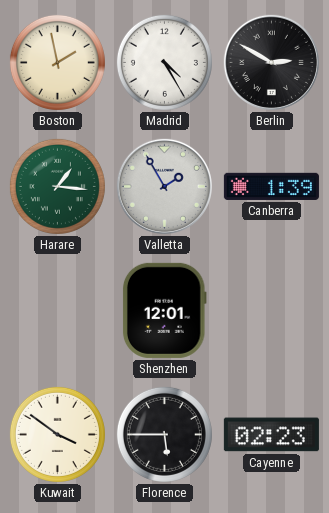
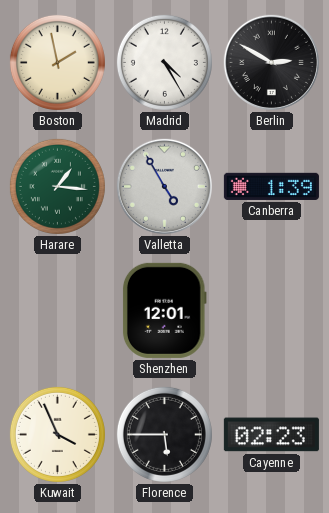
Valletta: 1:55 -> 4:55
Kuwait: 3:51 -> 3:56
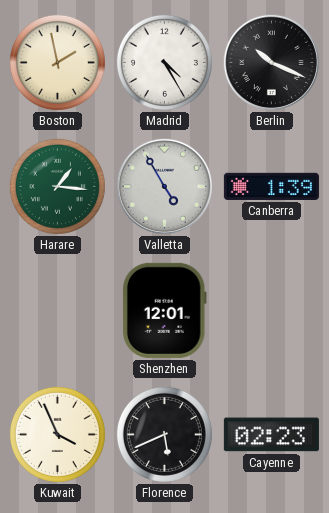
Berlin: 2:50 -> 10:19
Florence: 5:45 -> 5:41
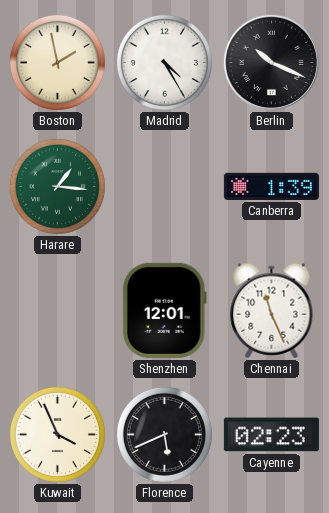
Valletta: 4:55 -> none
Chennai: none -> 11:26
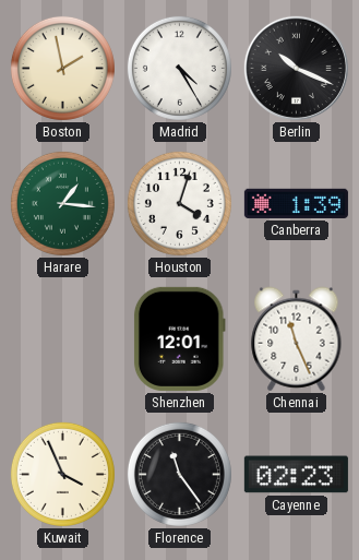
Houston: none -> 4:03
Florence: 5:41 -> 11:24
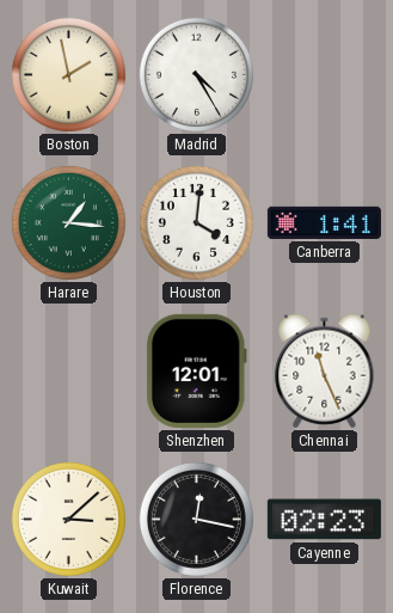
Berlin: 10:19 -> none
Houston: 4:03 -> 4:01
Canberra: 1:39 -> 1:41
Kuwait: 3:56 -> 3:08
Florence: 11:24 -> 12:17
